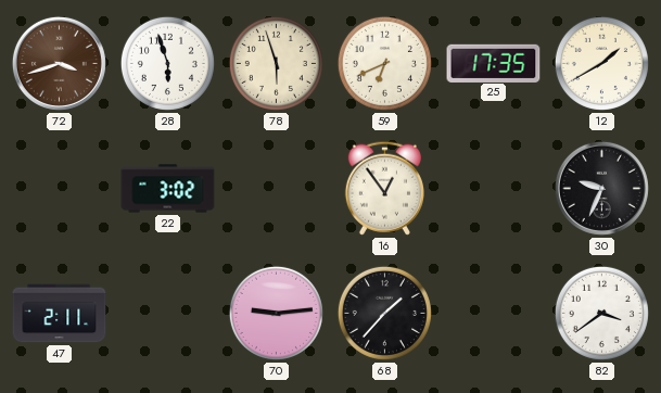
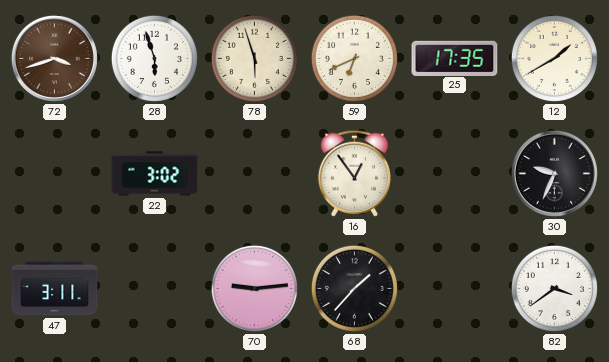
47: 2:11 -> 3:11
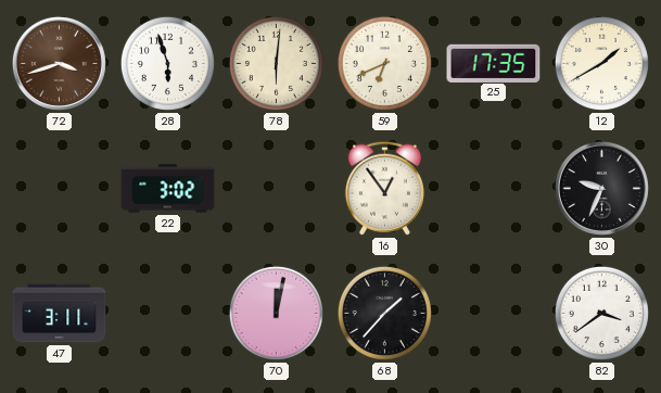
78: 5:57 -> 6:01
70: 9:14 -> 12:02
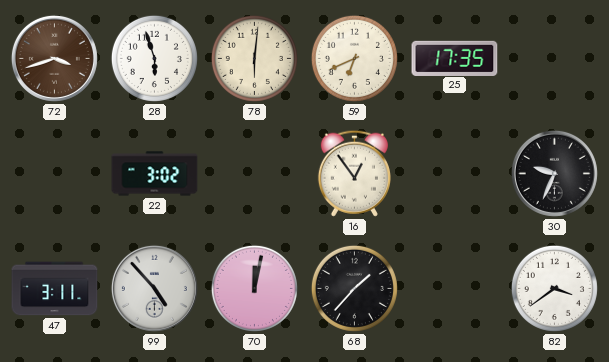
12: 1:40 -> none
99: none -> 4:53
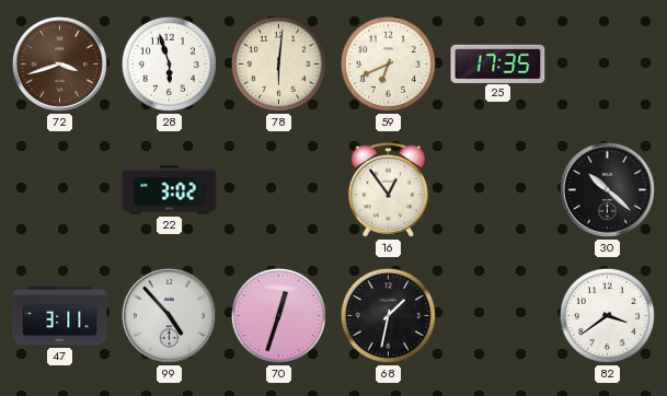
30: 9:34 -> 10:22
70: 12:02 -> 12:33
68: 1:37 -> 1:32
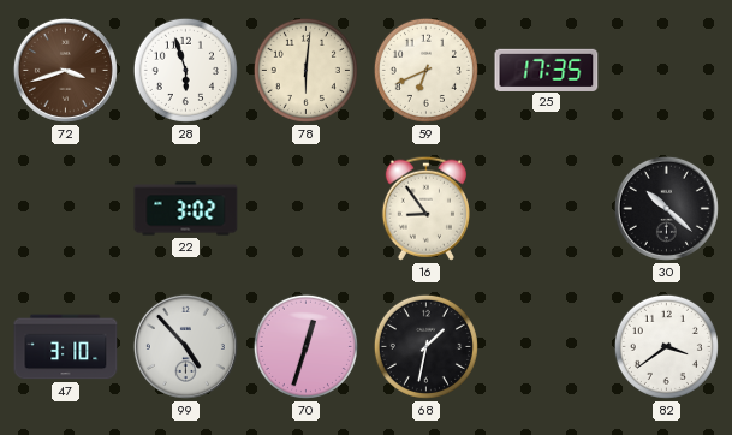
16: 12:54 -> 8:54
47: 3:11 -> 3:10
